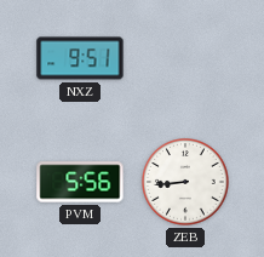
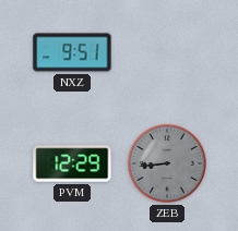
PVM: 5:56 -> 12:29
ZEB dial: white -> grey
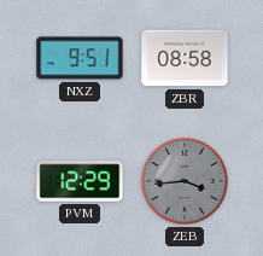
ZBR: none -> 08:58
ZEB: 8:44 -> 3:44
